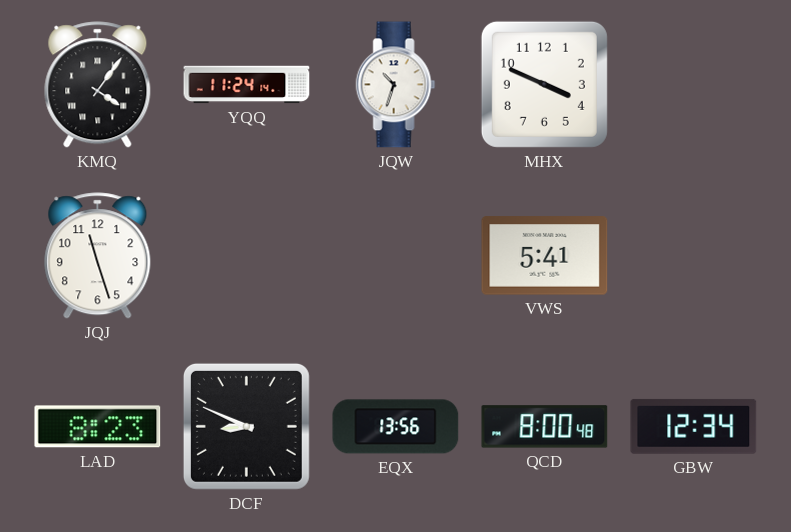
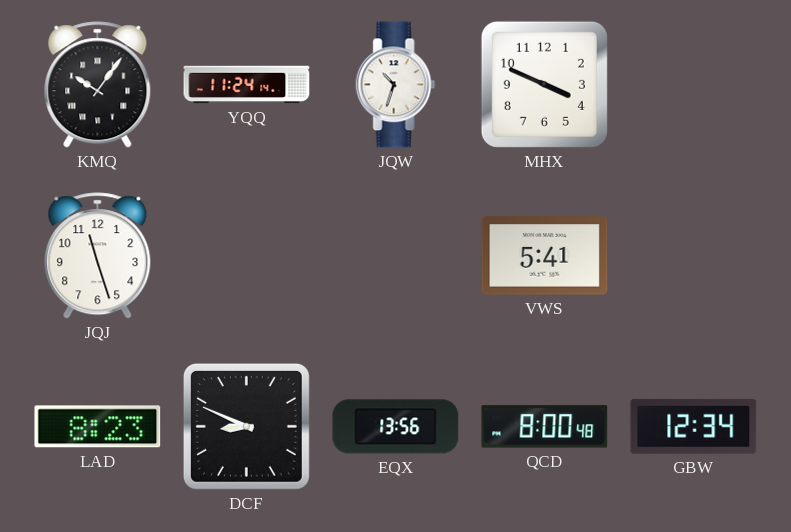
KMQ: 4:06 -> 10:06
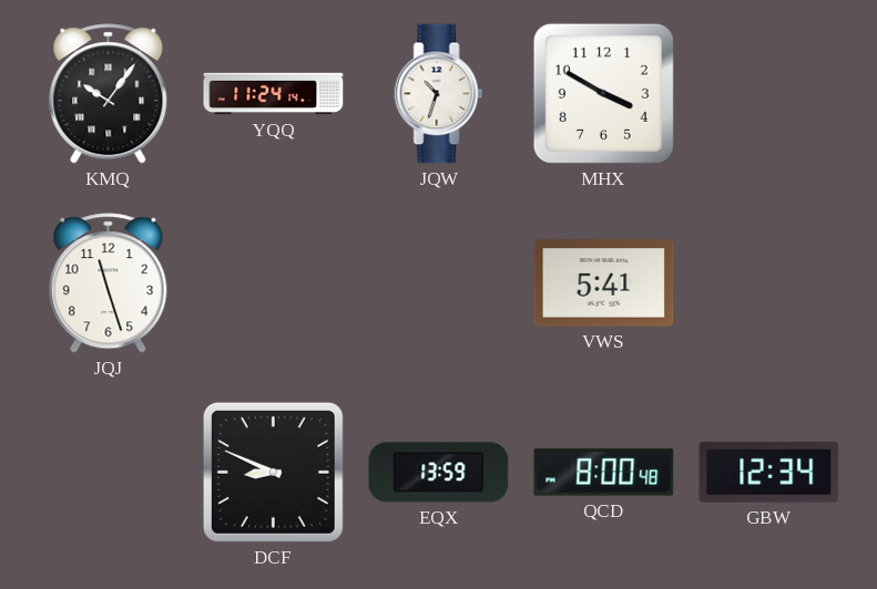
MHX: 3:49 -> 3:50
LAD: 8:23 -> none
EQX: 13:56 -> 13:59
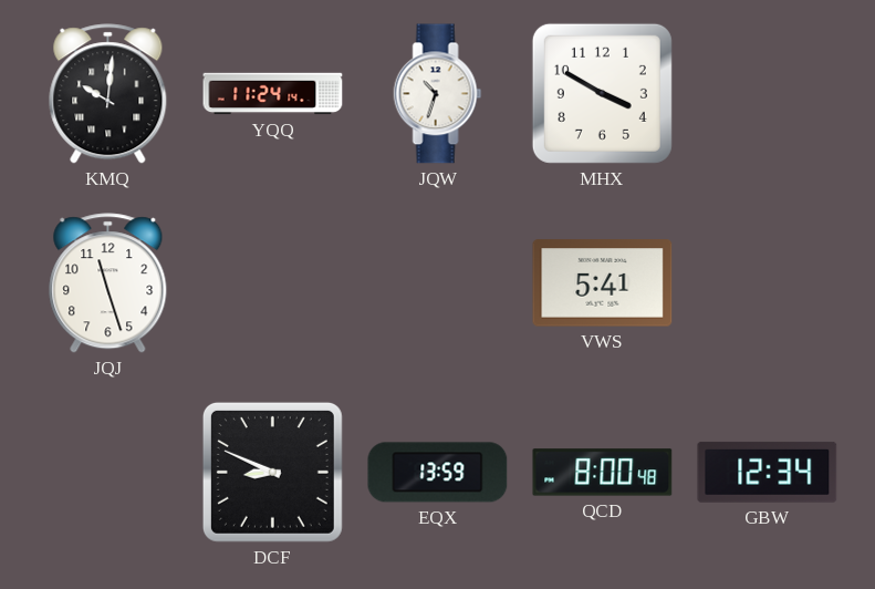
KMQ: 10:06 -> 10:01
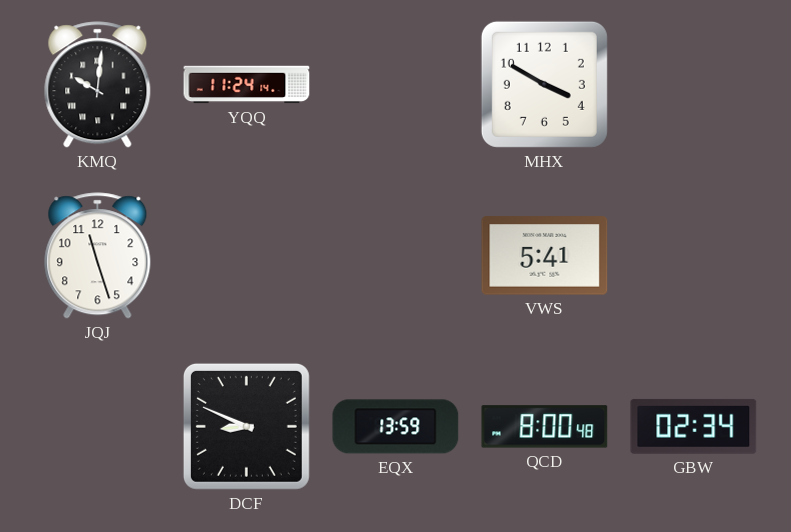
JQW: 10:33 -> none
GBW: 12:34 -> 02:34
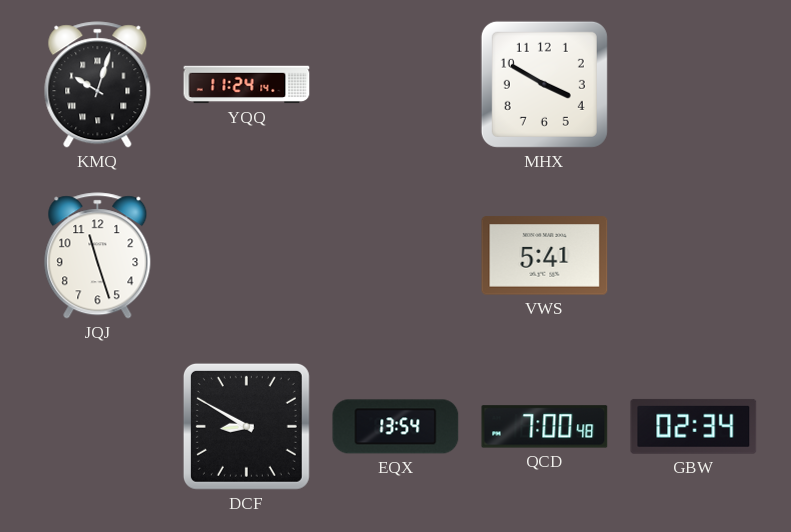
KMQ: 10:01 -> 10:03
DCF: 8:49 -> 8:50
EQX: 13:59 -> 13:54
QCD: 8:00 -> 7:00
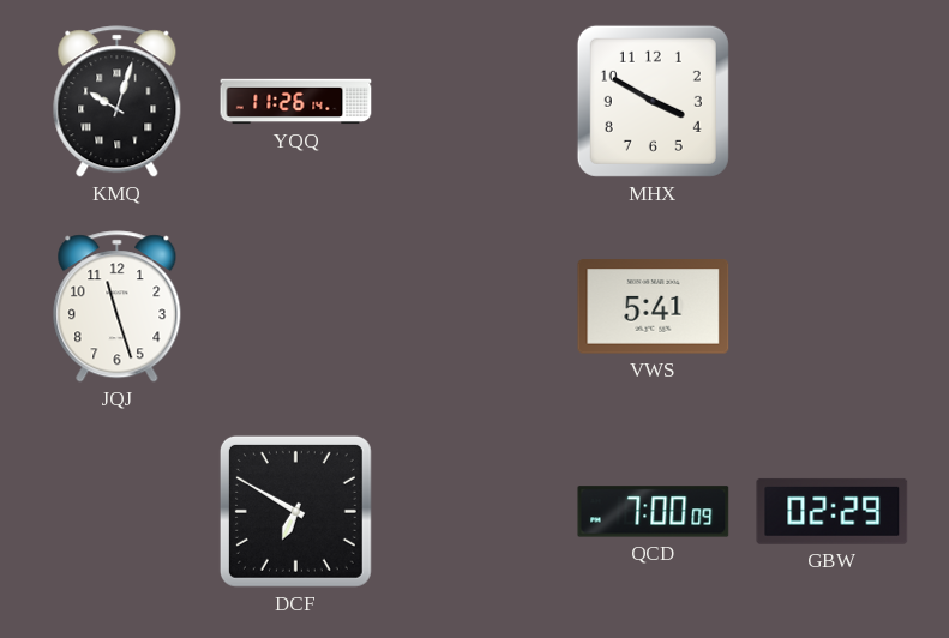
YQQ: 11:24 -> 11:26
DCF: 8:50 -> 6:50
EQX: 13:54 -> none
QCD: 7:00:48 -> 7:00:09
GBW: 02:34 -> 02:29
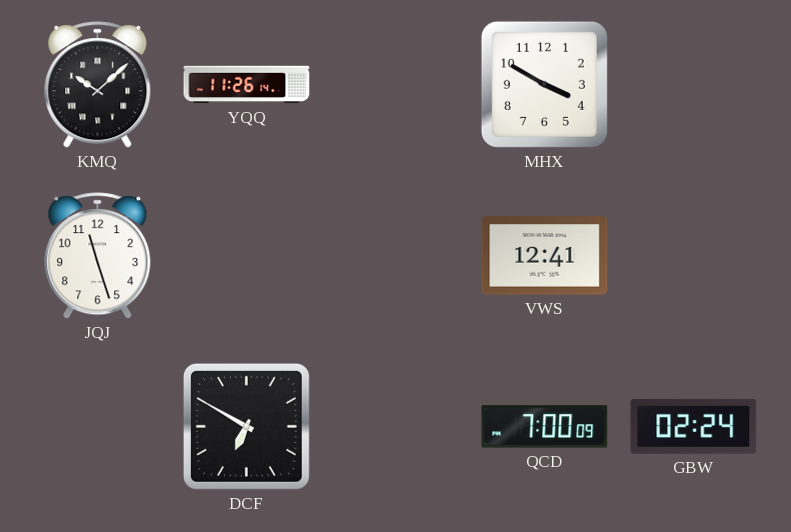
KMQ: 10:03 -> 10:08
VWS: 5:41 -> 12:41
GBW: 02:29 -> 02:24
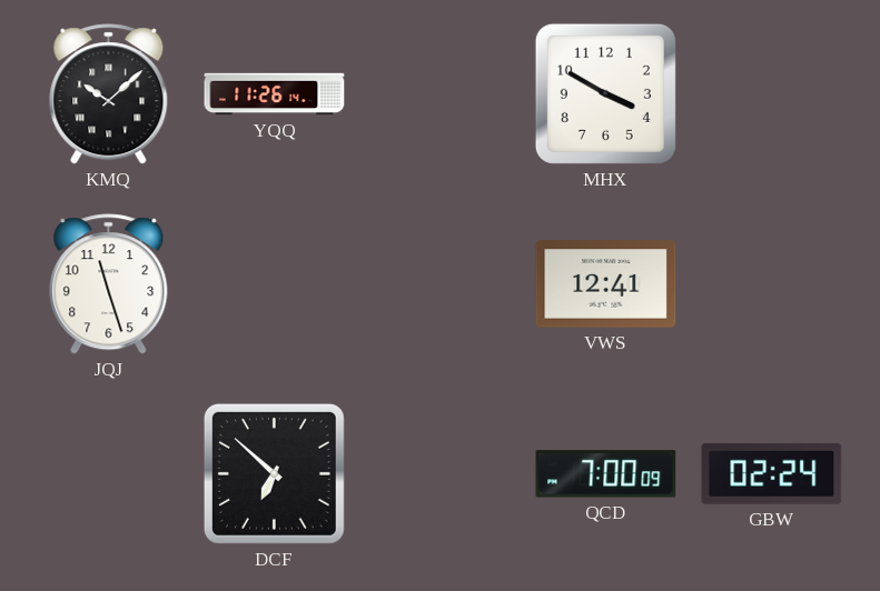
DCF: 6:50 -> 6:52
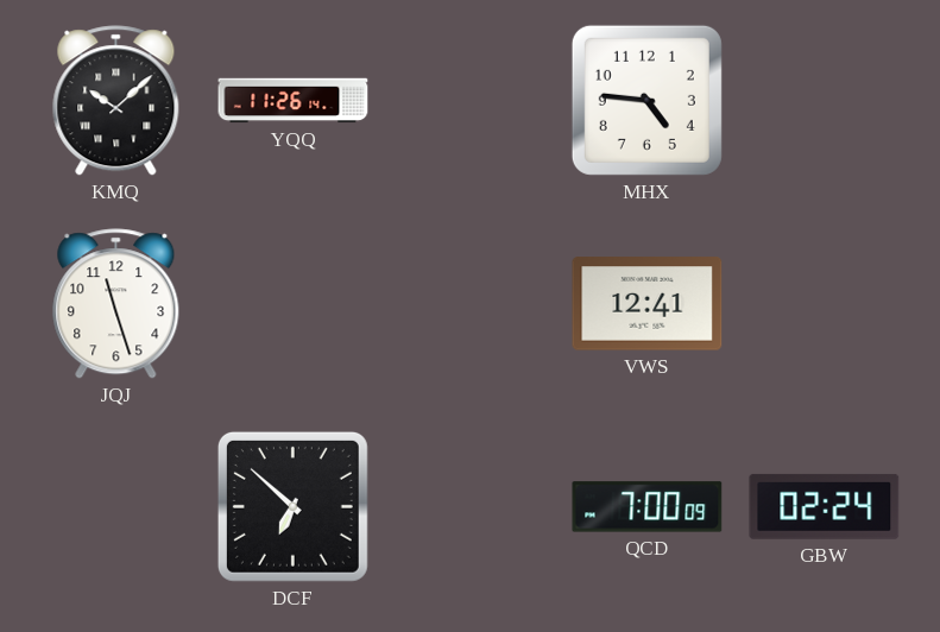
MHX: 3:50 -> 4:46
